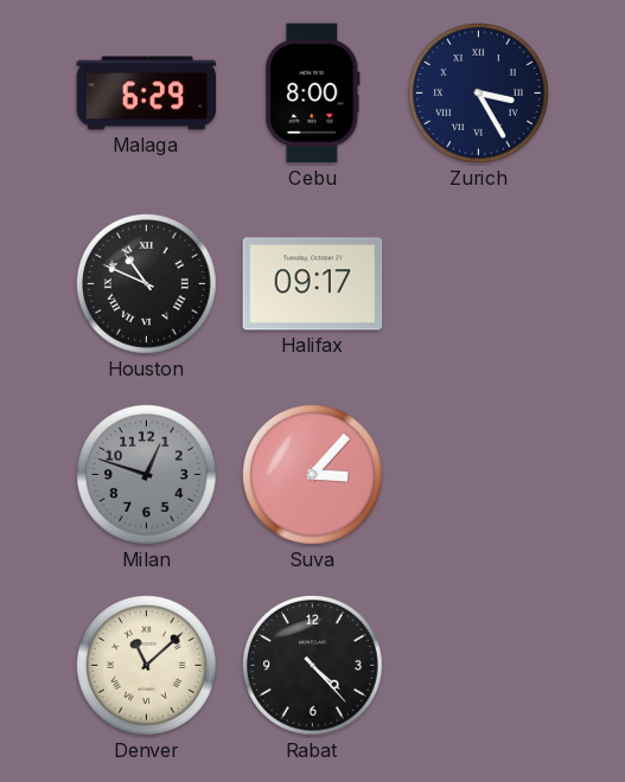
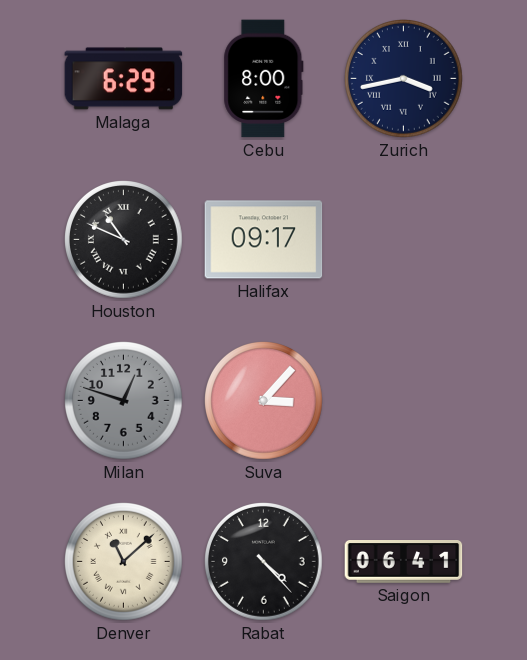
Zurich: 3:25 -> 3:43
Saigon: none -> 06:41
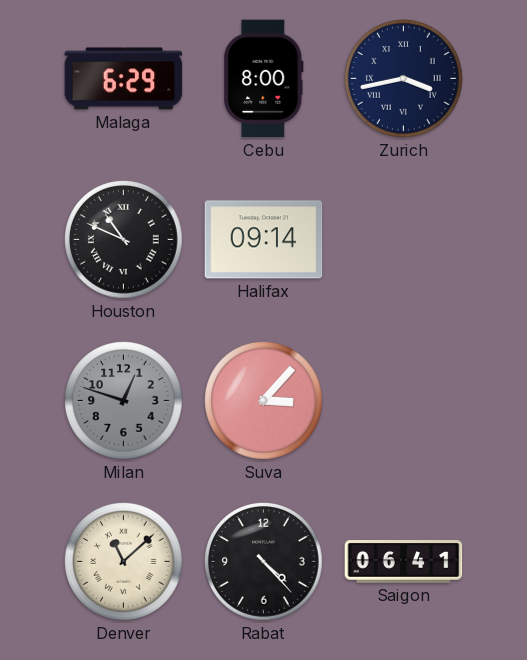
Halifax: 09:17 -> 09:14
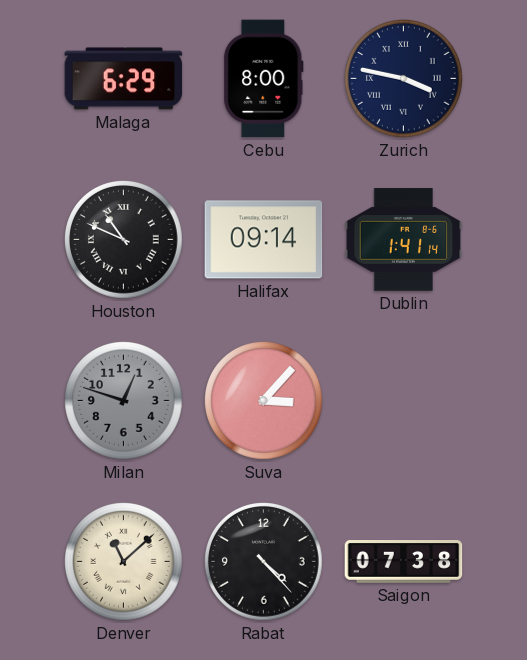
Zurich: 3:43 -> 3:47
Dublin: none -> 1:41
Saigon: 06:41 -> 07:38
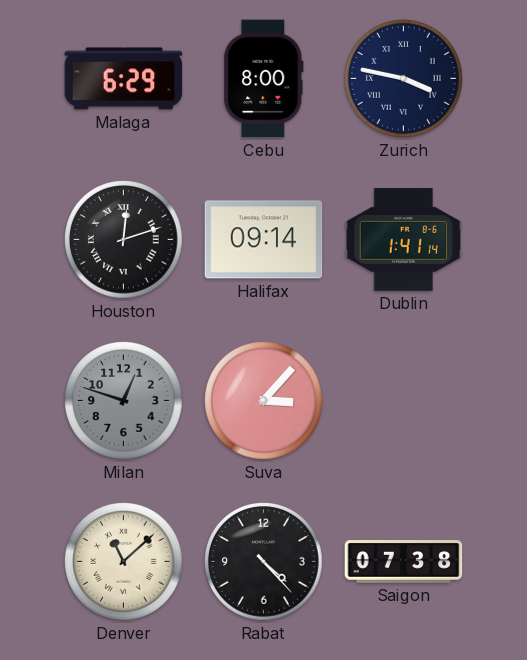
Houston: 10:49 -> 12:12
